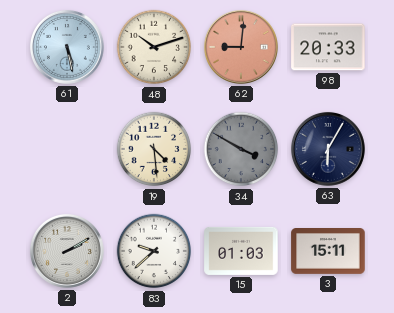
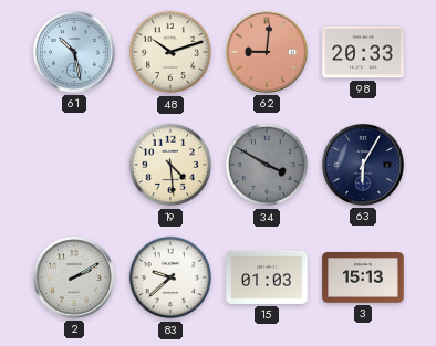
61: 5:28 -> 10:28
3: 15:11 -> 15:13
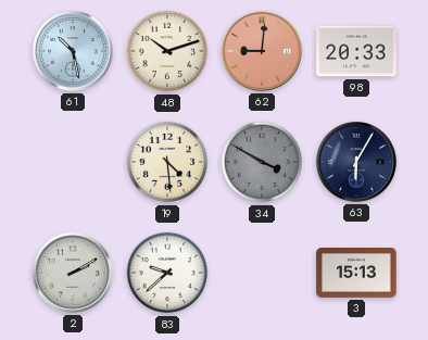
15: 01:03 -> none
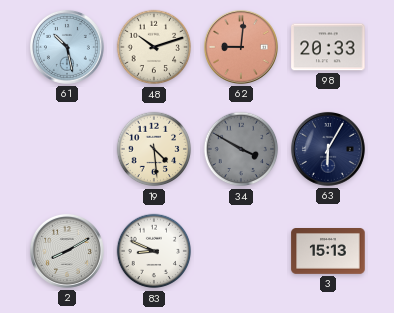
2: 2:10 -> 8:10
83: 9:38 -> 8:49
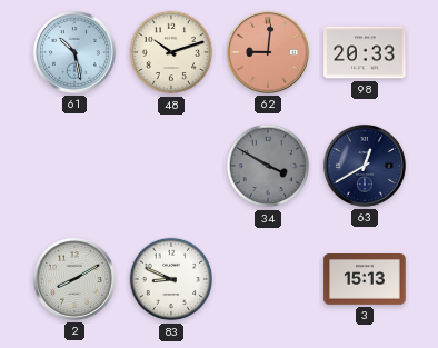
19: 4:29 -> none
63: 6:05 -> 12:40
